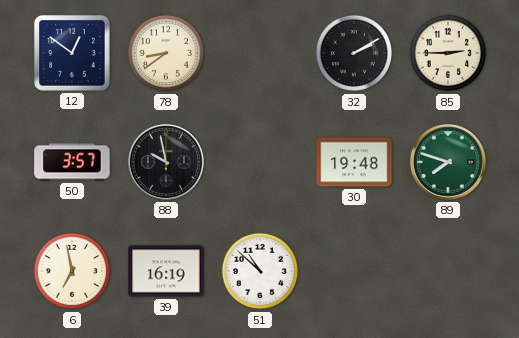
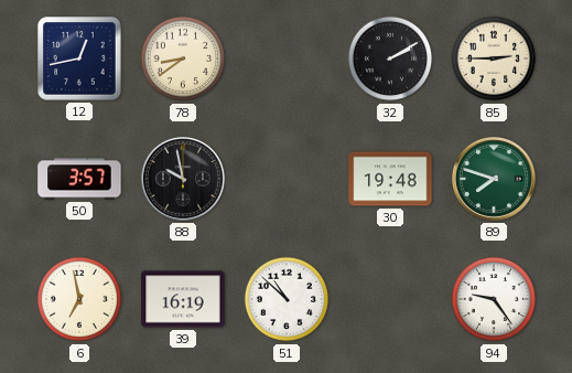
12: 12:51 -> 12:43
94: none -> 9:24
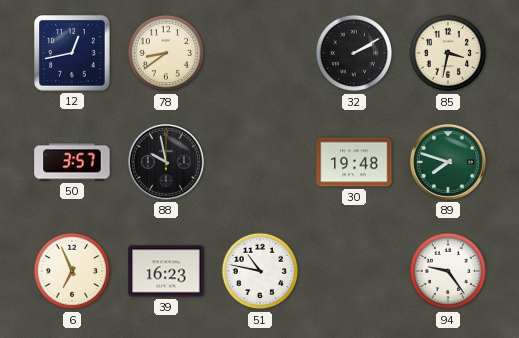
85: 2:45 -> 3:32
6: 6:58 -> 6:56
39: 16:19 -> 16:23
51: 10:52 -> 10:47
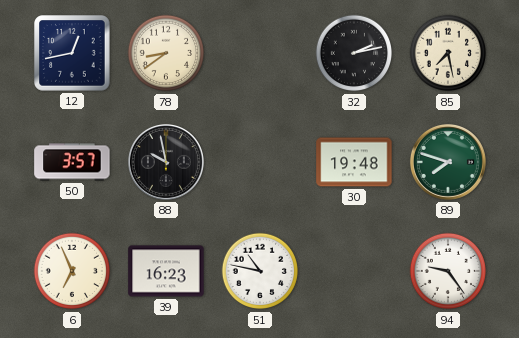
32: 2:10 -> 2:13
85: 3:32 -> 7:28
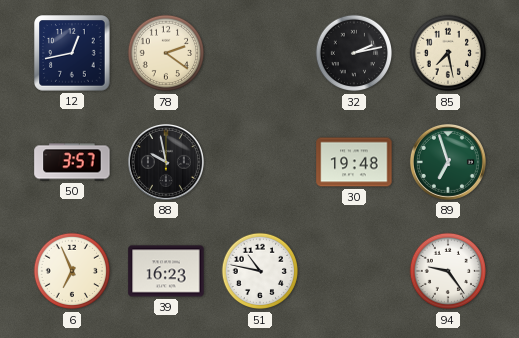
78: 8:39 -> 2:21
89: 7:48 -> 6:57
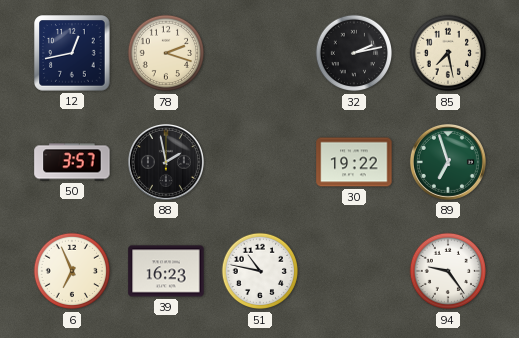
78: 2:21 -> 2:18
88: 9:58 -> 1:58
30: 19:48 -> 19:22
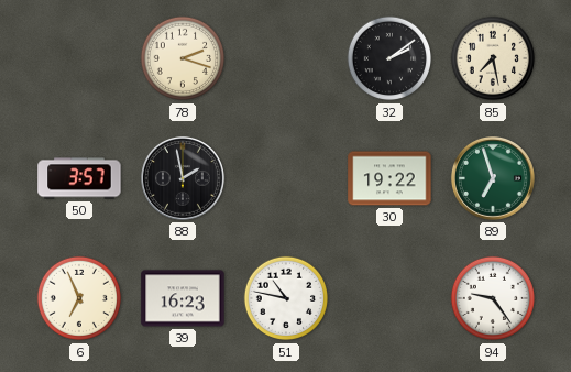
12: 12:43 -> none
32: 2:13 -> 2:09
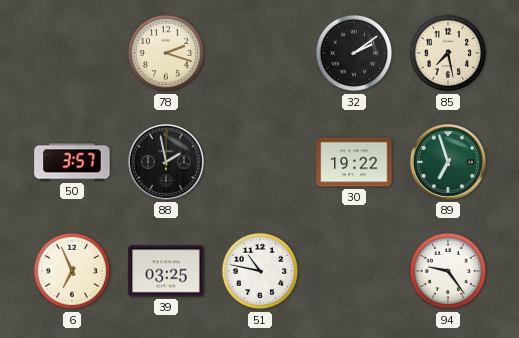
39: 16:23 -> 03:25
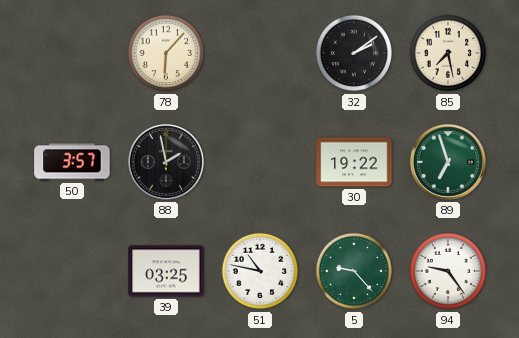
78: 2:18 -> 6:07
6: 6:56 -> none
5: none -> 9:23
